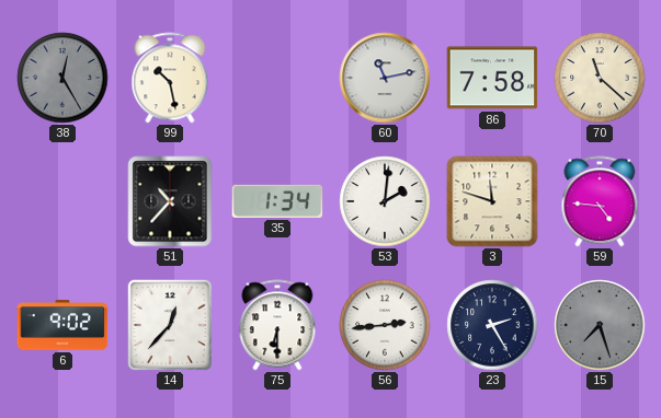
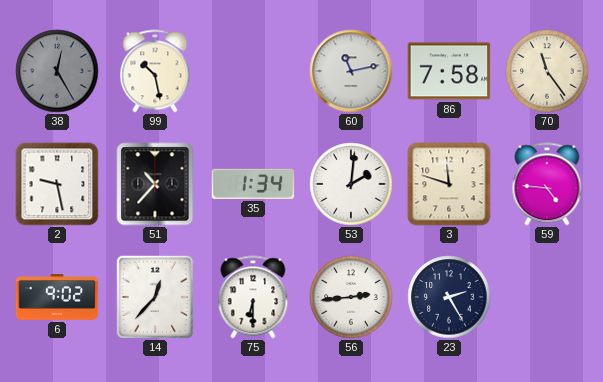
70: 11:22 -> 11:24
2: none -> 9:28
15: 7:27 -> none
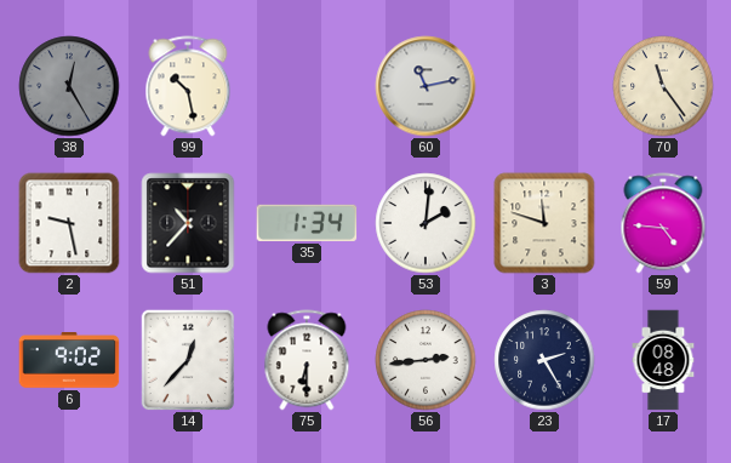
86: 7:58 -> none
17: none -> 08:48
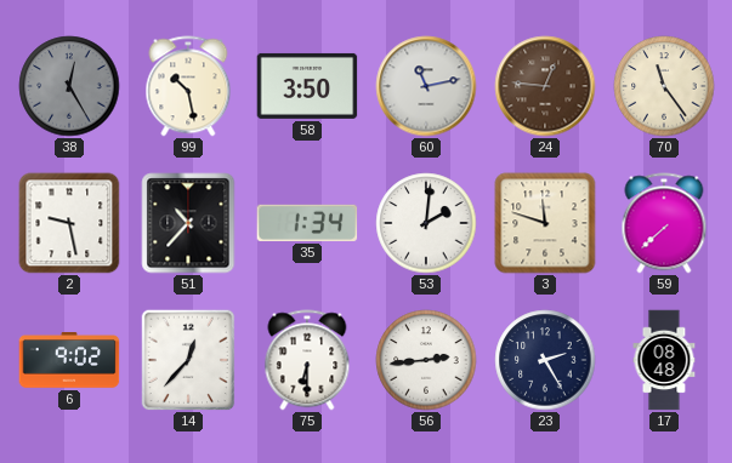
58: none -> 3:50
24: none -> 12:46
59: 4:46 -> 7:38
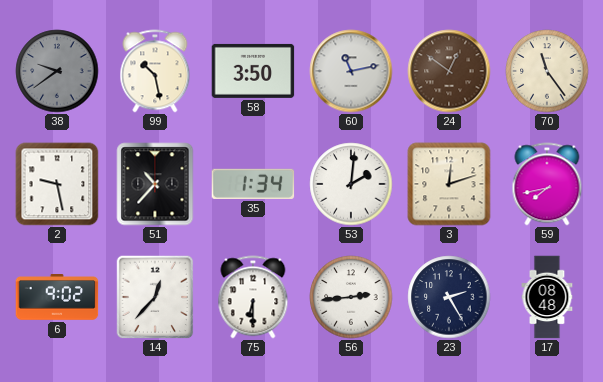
38: 12:25 -> 9:39
24: 12:46 -> 12:51
3: 11:48 -> 12:12
59: 7:38 -> 7:43
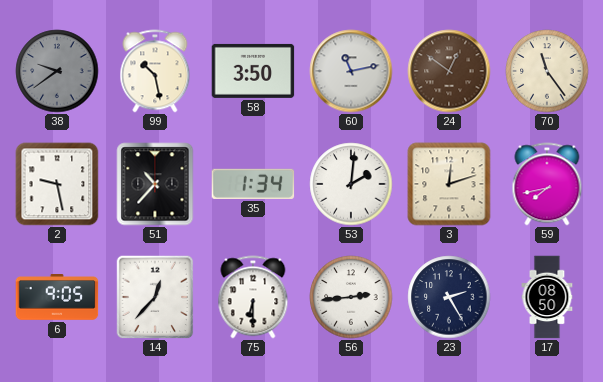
6: 9:02 -> 9:05
17: 08:48 -> 08:50
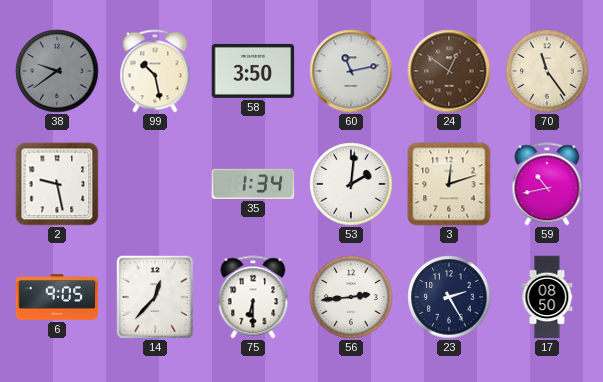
51: 10:37 -> none
59: 7:43 -> 10:43
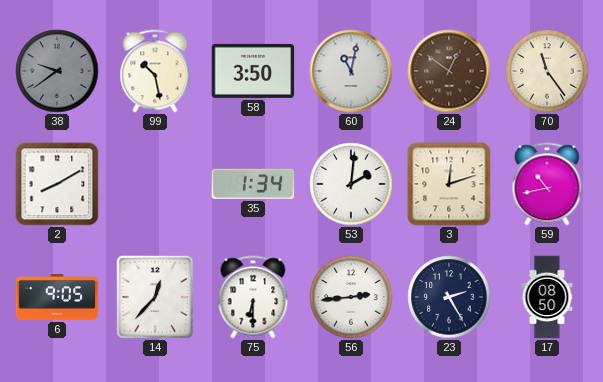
60: 11:13 -> 11:02
2: 9:28 -> 8:10
